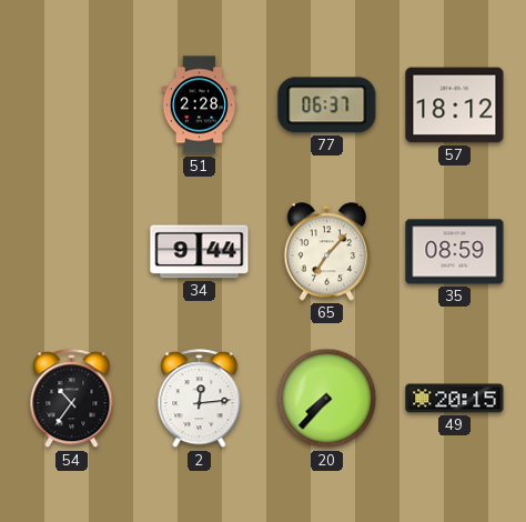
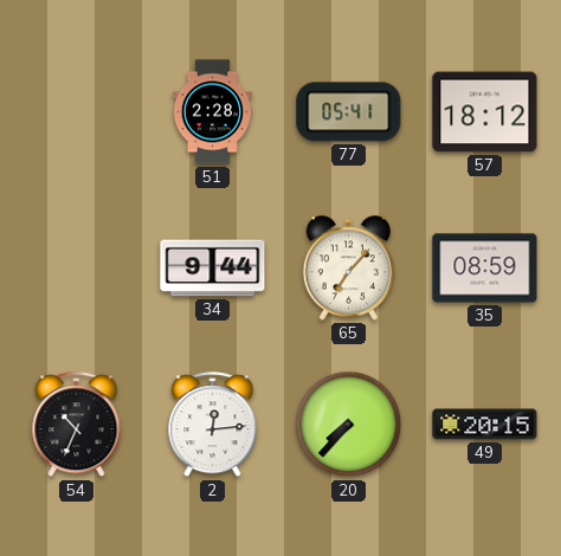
77: 06:37 -> 05:41
54: 10:36 -> 10:34
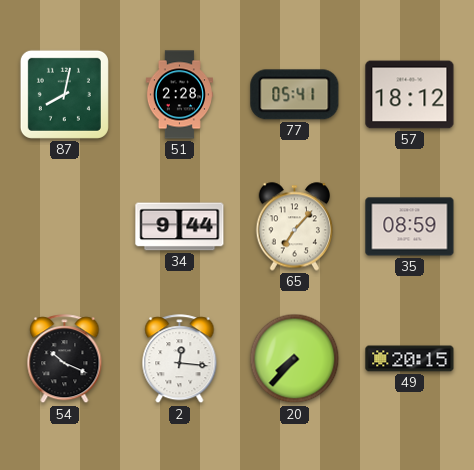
87: none -> 8:02
54: 10:34 -> 10:19
2: 12:14 -> 12:16
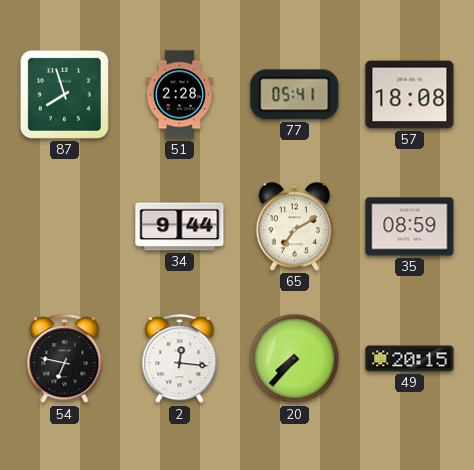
87: 8:02 -> 7:57
57: 18:12 -> 18:08
65: 7:07 -> 7:10
54: 10:19 -> 6:47
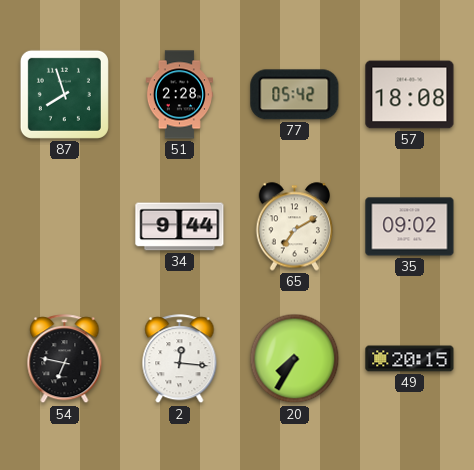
77: 05:41 -> 05:42
35: 08:59 -> 09:02
20: 7:37 -> 7:35
